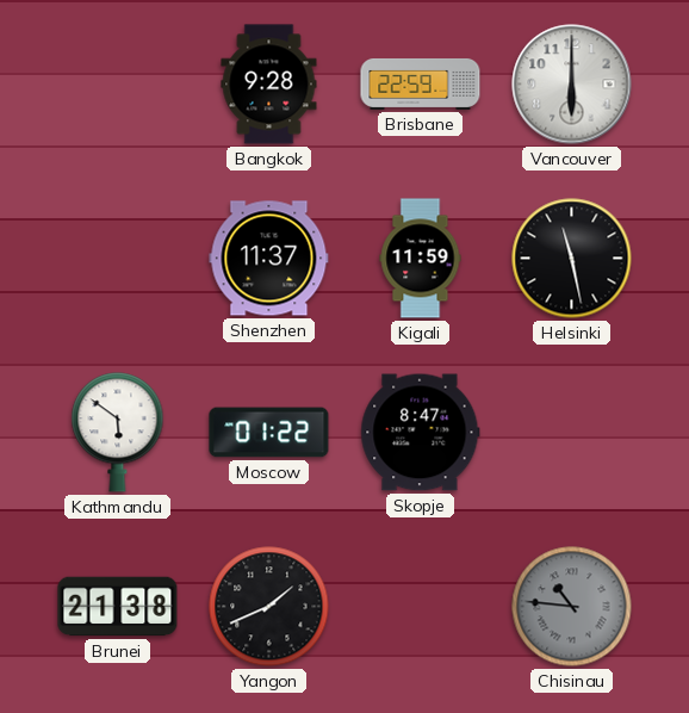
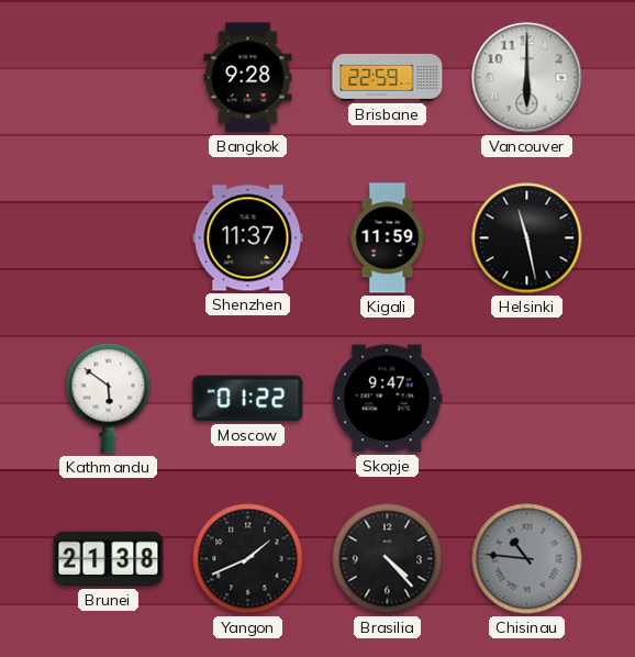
Skopje: 8:47 -> 9:47
Brasilia: none -> 4:23
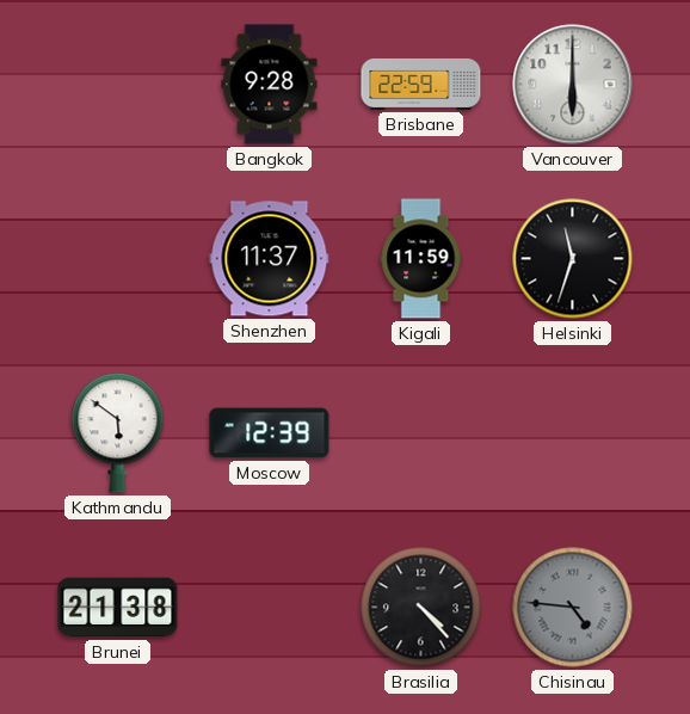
Helsinki: 11:28 -> 11:33
Moscow: 01:22 -> 12:39
Skopje: 9:47 -> none
Yangon: 1:41 -> none
Chisinau: 10:46 -> 4:46
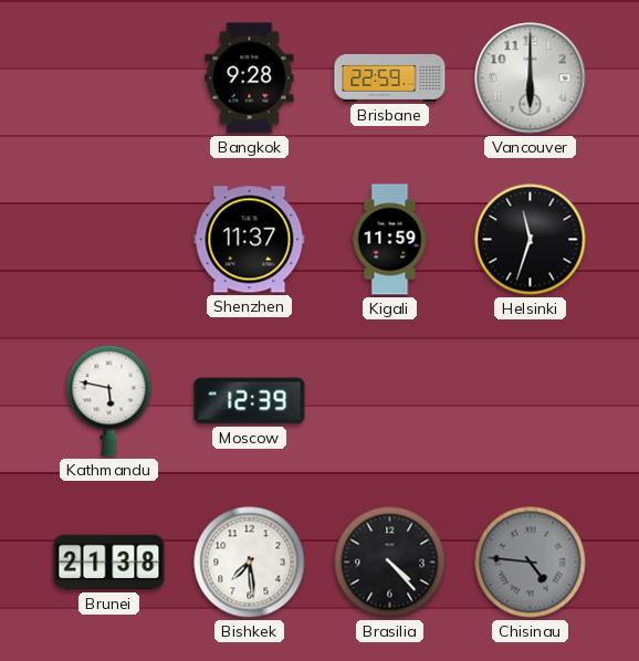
Kathmandu: 5:51 -> 5:47
Bishkek: none -> 7:29
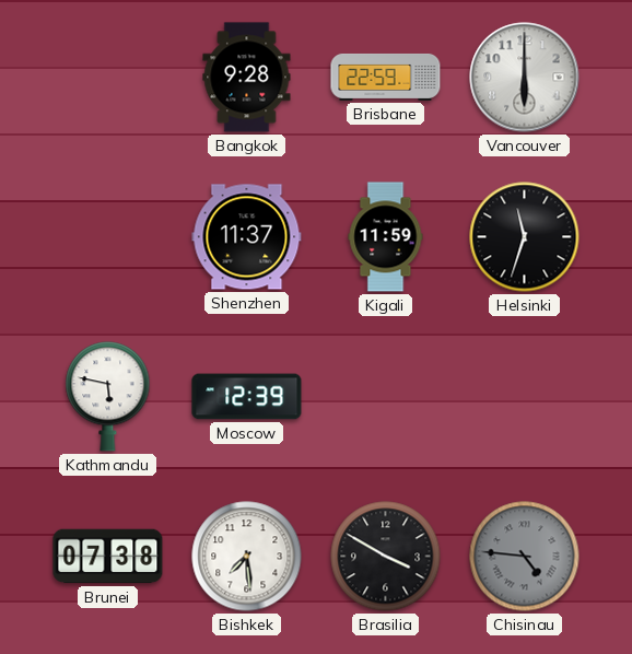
Brunei: 21:38 -> 07:38
Brasilia: 4:23 -> 3:50
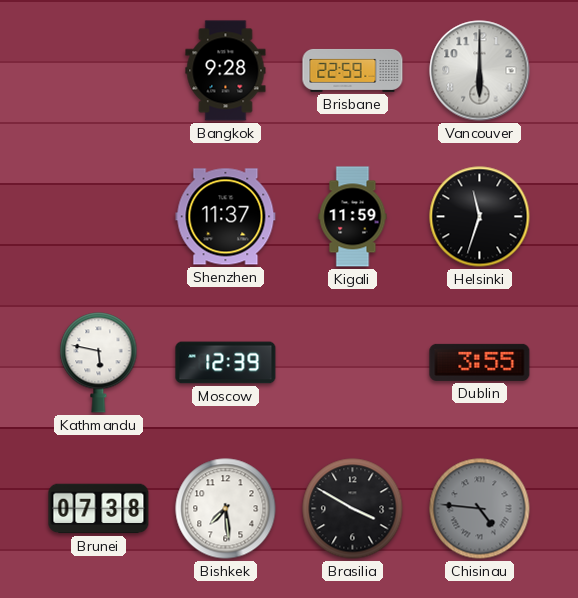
Dublin: none -> 3:55
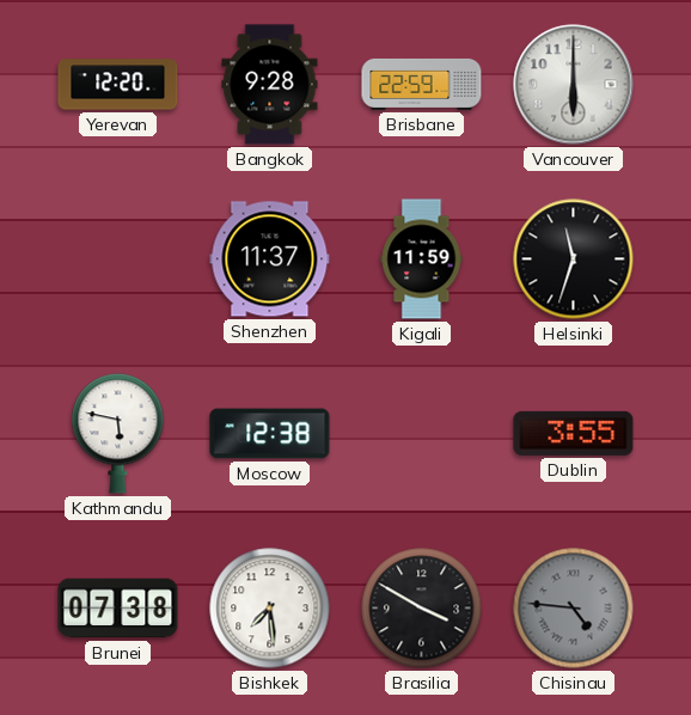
Yerevan: none -> 12:20
Moscow: 12:39 -> 12:38
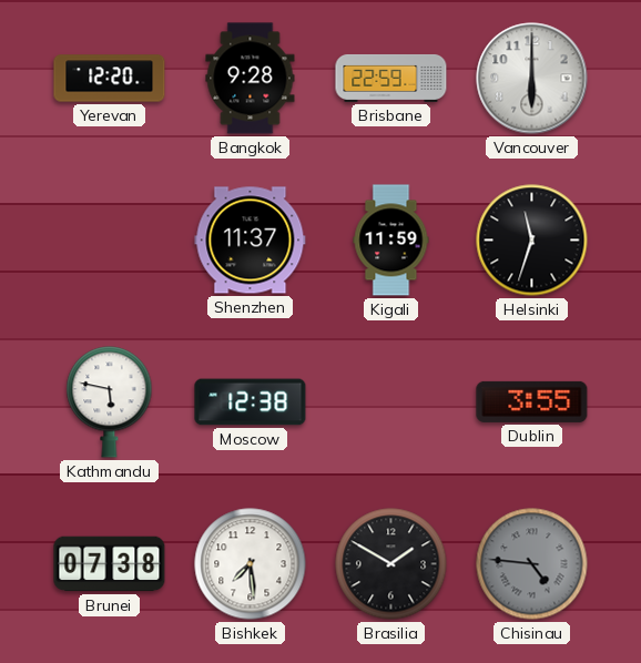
Brasilia: 3:50 -> 1:50
